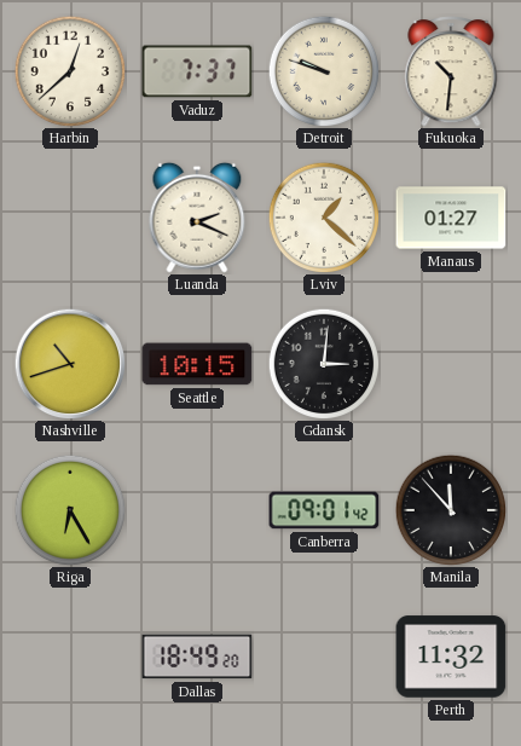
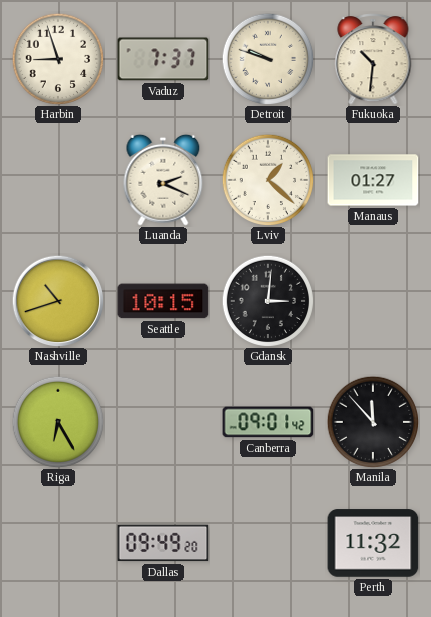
Harbin: 12:38 -> 8:57
Dallas: 18:49 -> 09:49
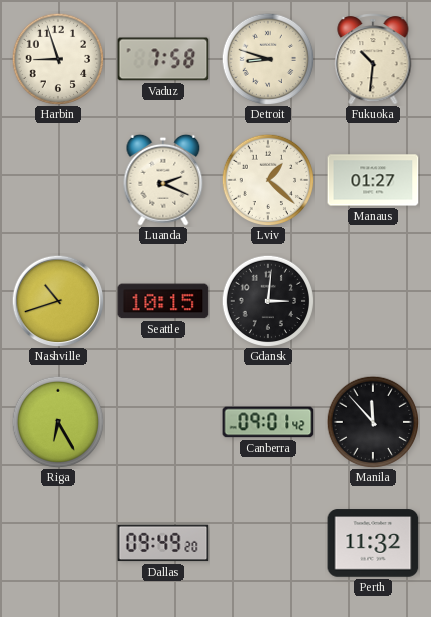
Vaduz: 7:37 -> 7:58
Detroit: 9:48 -> 8:48
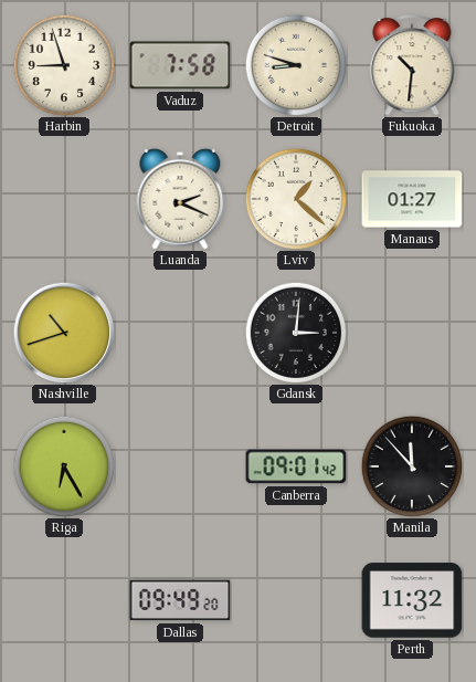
Seattle: 10:15 -> none
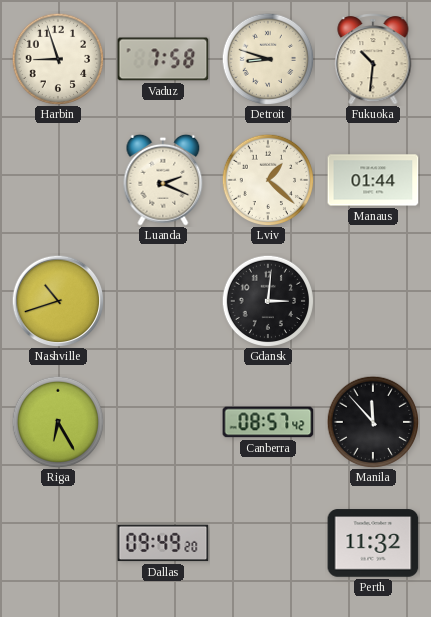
Manaus: 01:27 -> 01:44
Canberra: 09:01 -> 08:57
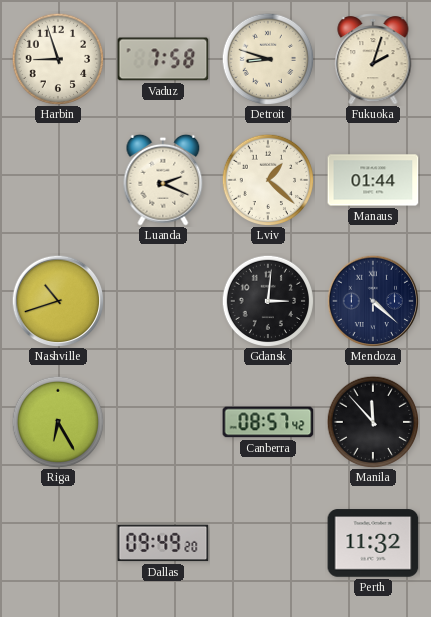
Fukuoka: 10:31 -> 2:03
Mendoza: none -> 4:22
